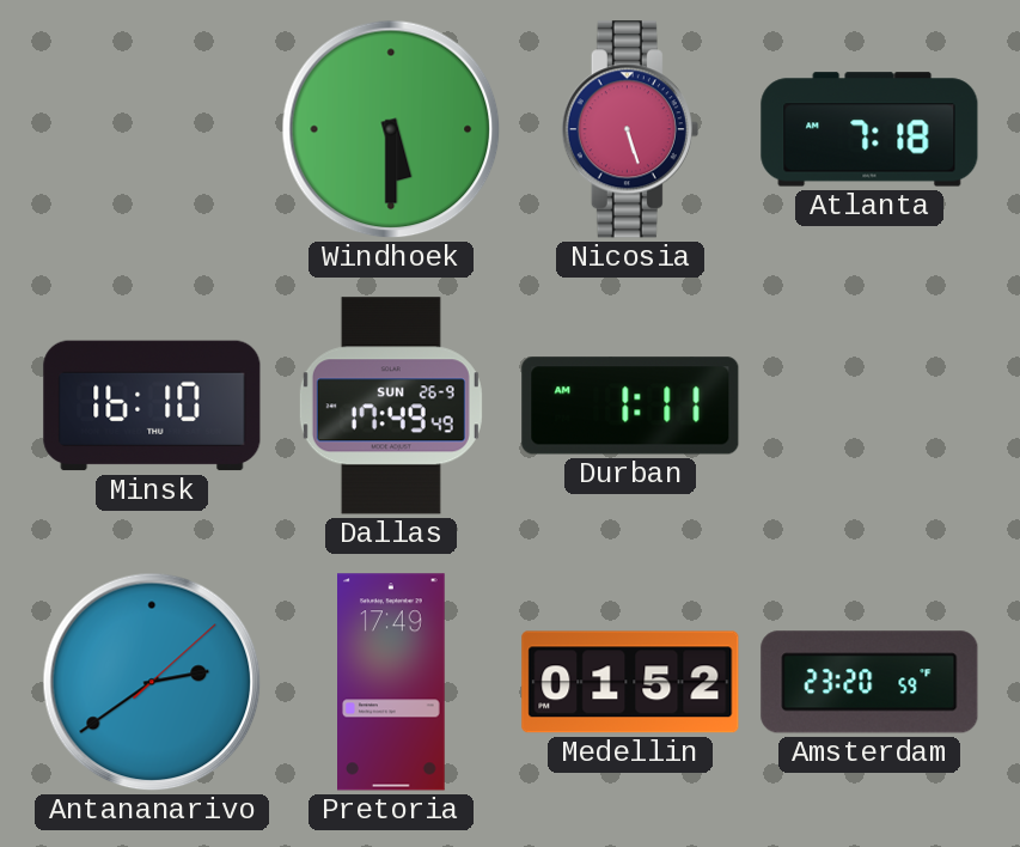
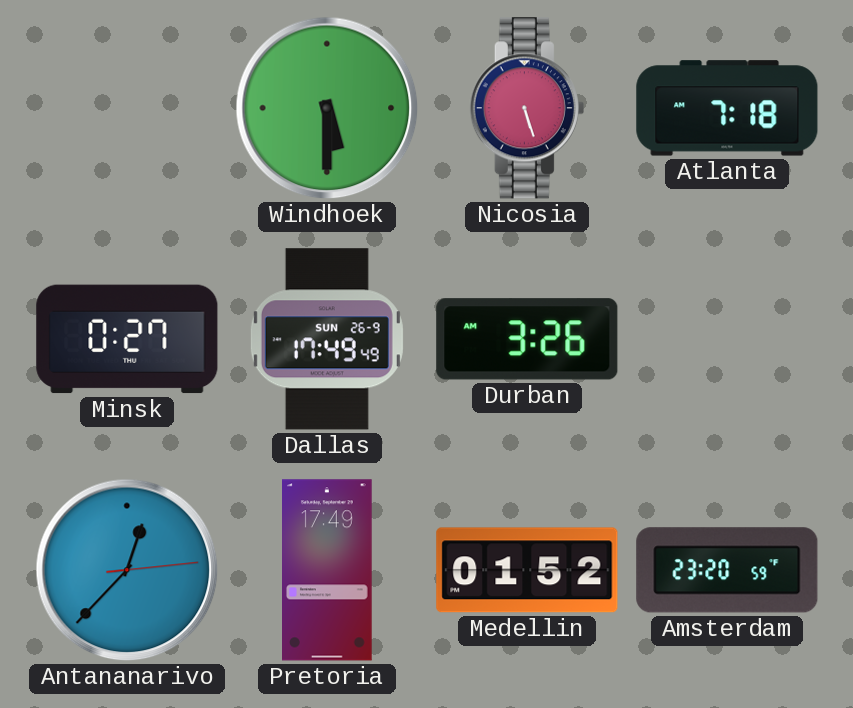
Minsk: 16:10 -> 0:27
Durban: 1:11 -> 3:26
Antananarivo: 2:39 -> 12:37
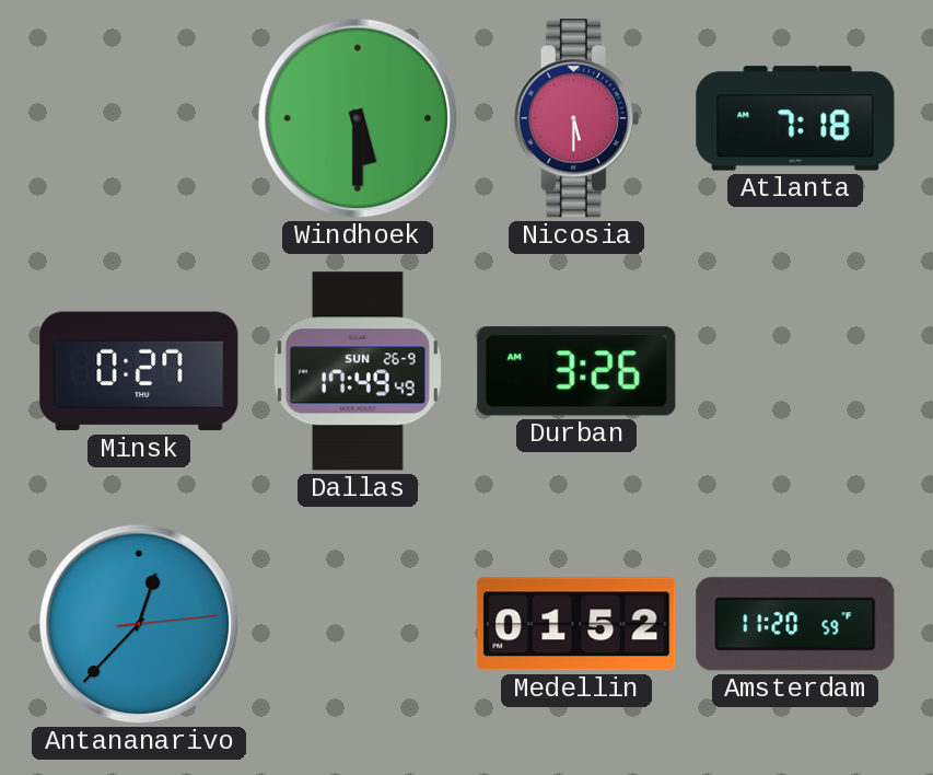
Nicosia: 5:27 -> 5:30
Pretoria: 17:49 -> none
Amsterdam: 23:20 -> 11:20
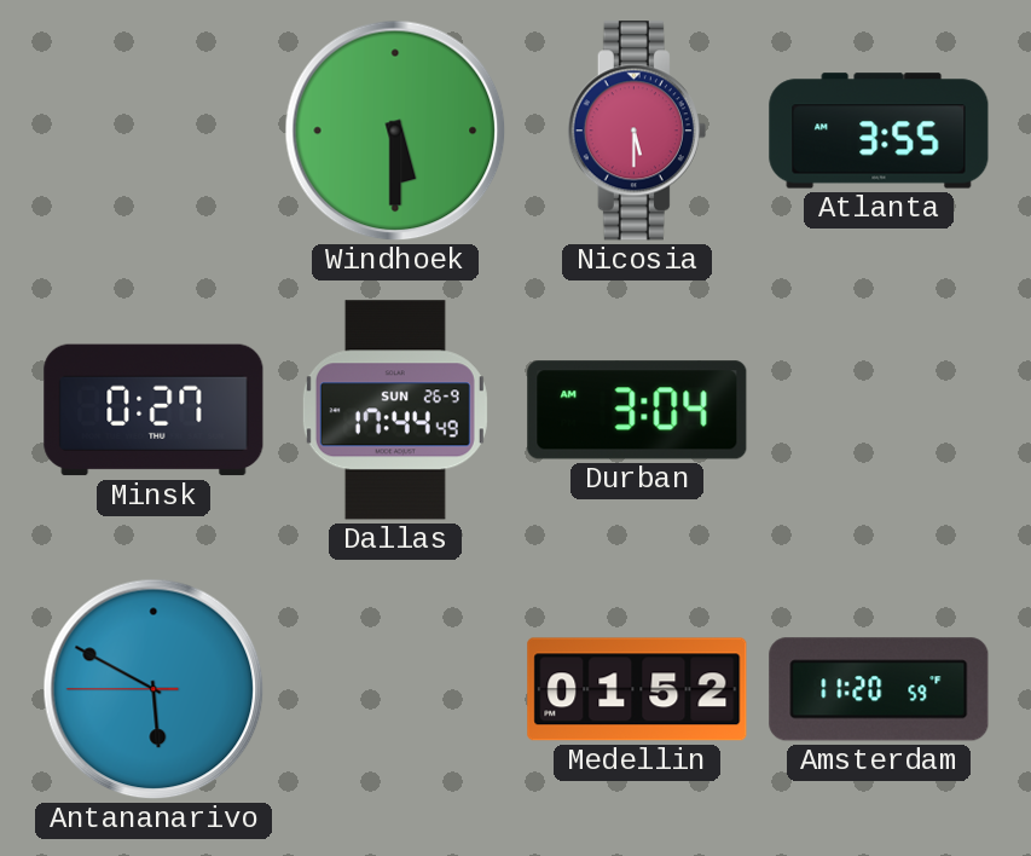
Atlanta: 7:18 -> 3:55
Dallas: 17:49 -> 17:44
Durban: 3:26 -> 3:04
Antananarivo: 12:37 -> 5:49
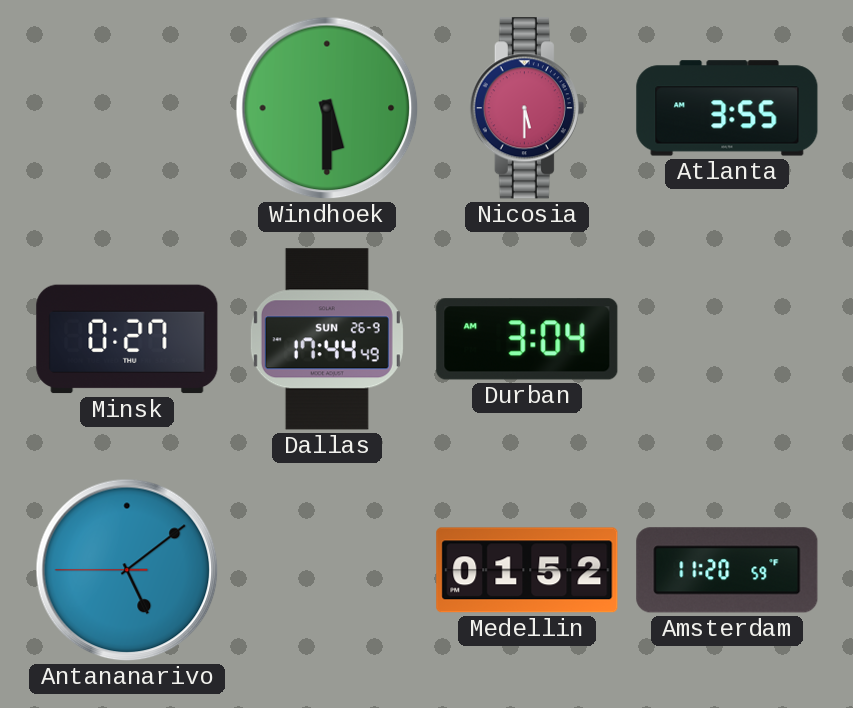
Antananarivo: 5:49 -> 5:08
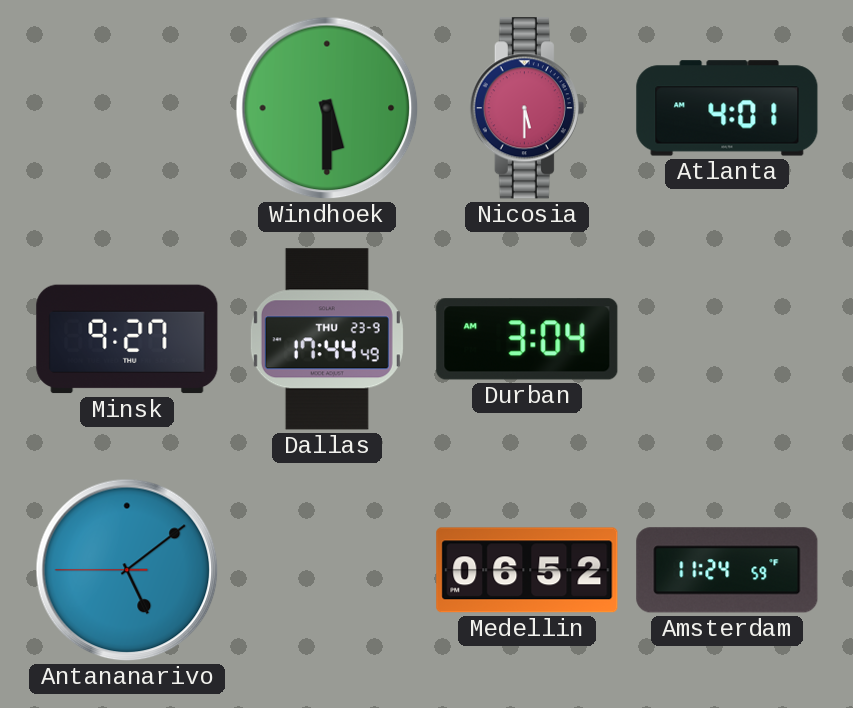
Atlanta: 3:55 -> 4:01
Minsk: 0:27 -> 9:27
Dallas date: SUN 26-9 -> THU 23-9
Medellin: 01:52 -> 06:52
Amsterdam: 11:20 -> 11:24
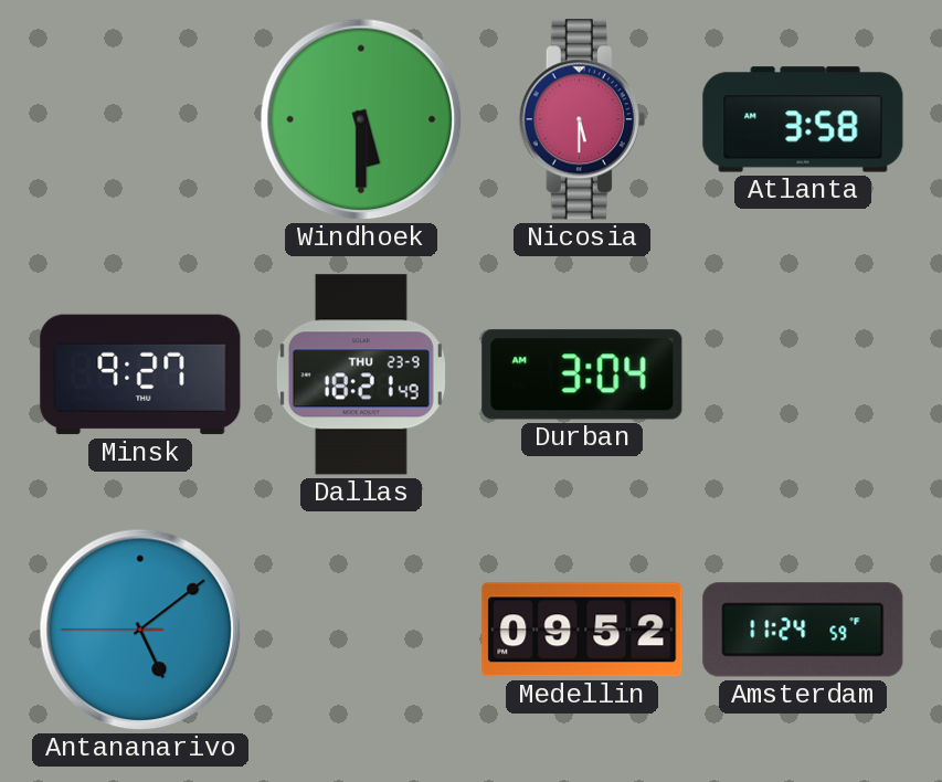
Atlanta: 4:01 -> 3:58
Dallas: 17:44 -> 18:21
Medellin: 06:52 -> 09:52
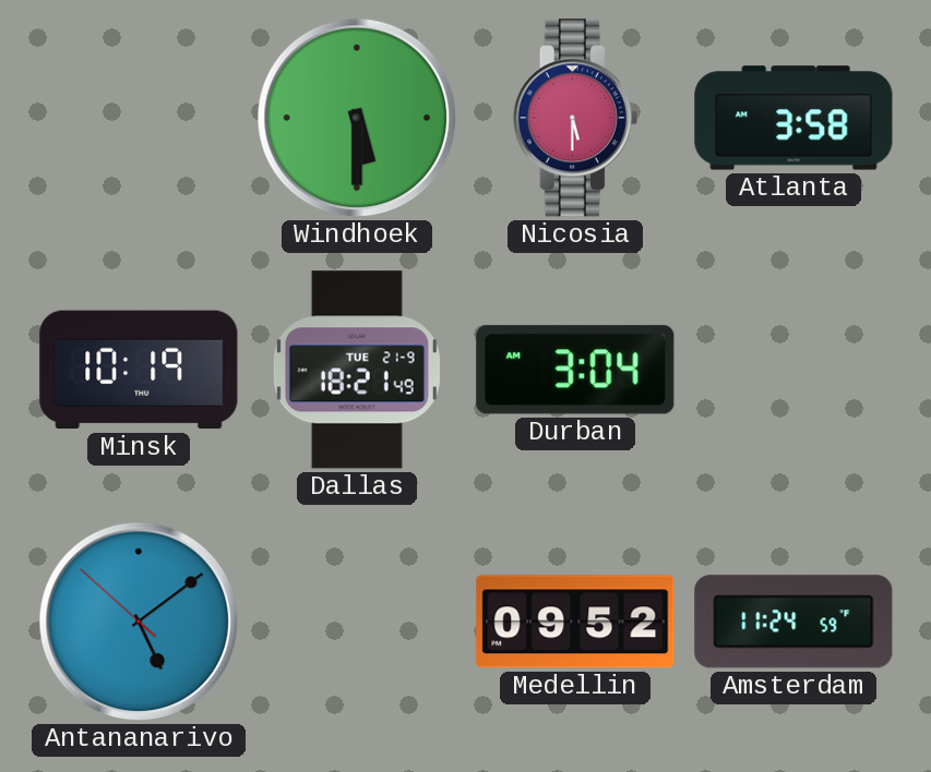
Minsk: 9:27 -> 10:19
Dallas date: THU 23-9 -> TUE 21-9
Antananarivo: 5:08:45 -> 5:08:52
